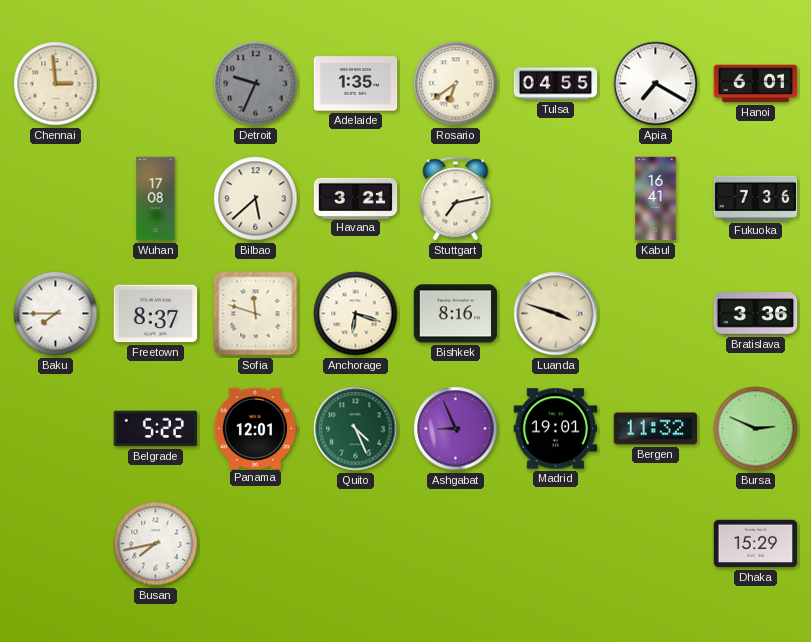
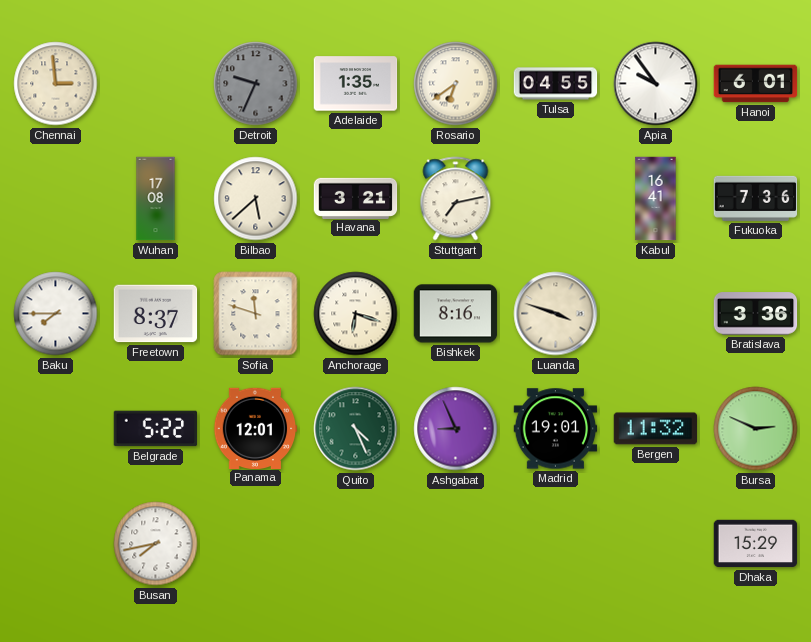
Apia: 7:20 -> 9:54
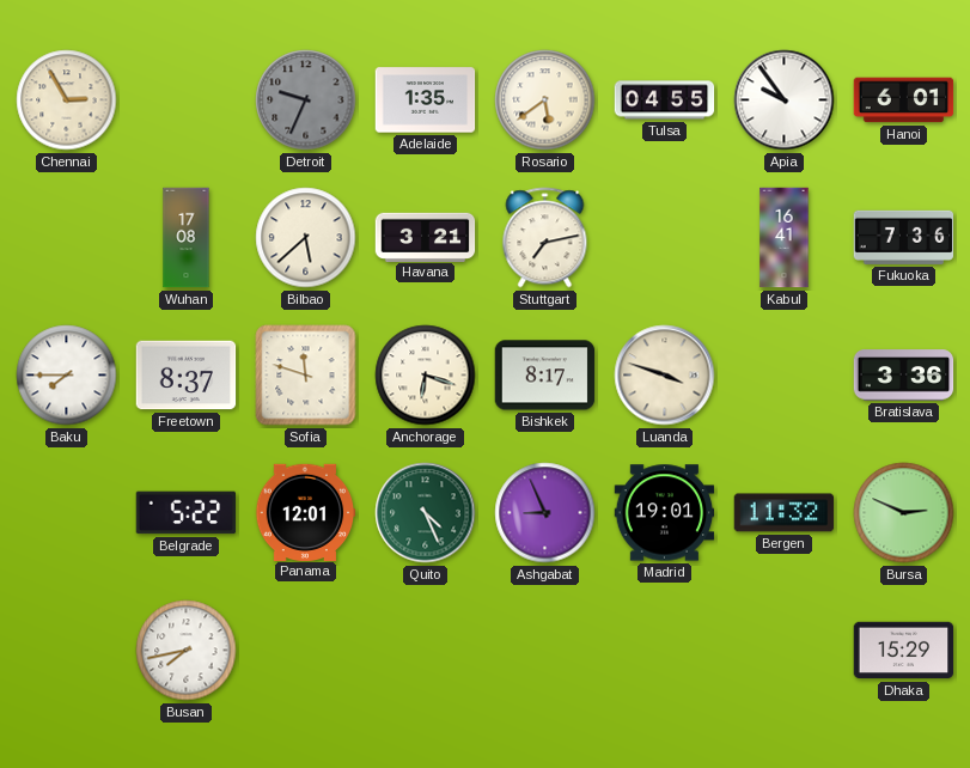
Chennai: 2:59 -> 2:55
Rosario: 6:39 -> 5:39
Bishkek: 8:16 -> 8:17
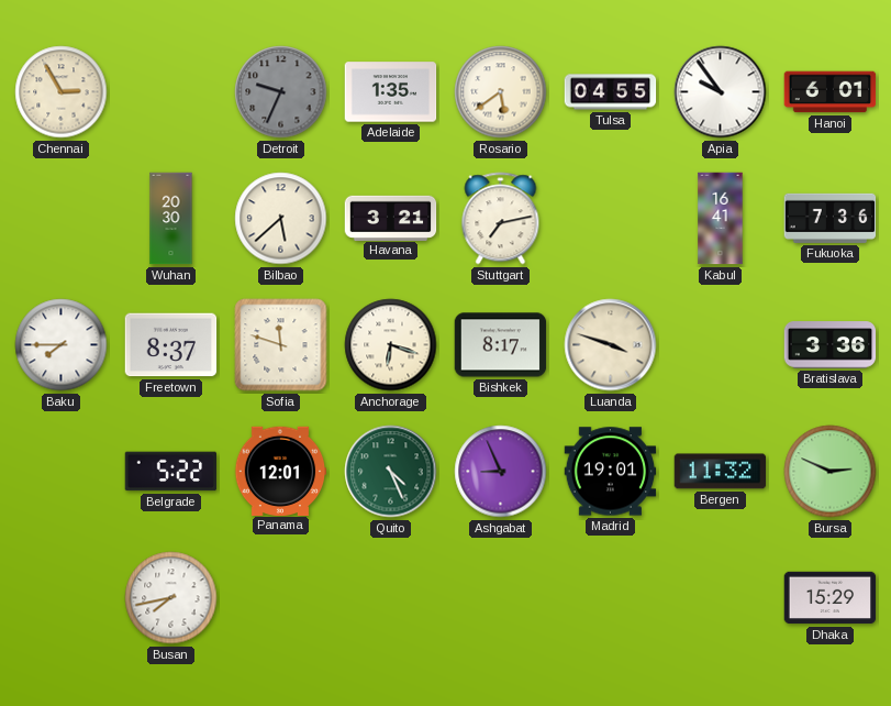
Wuhan: 17:08 -> 20:30
